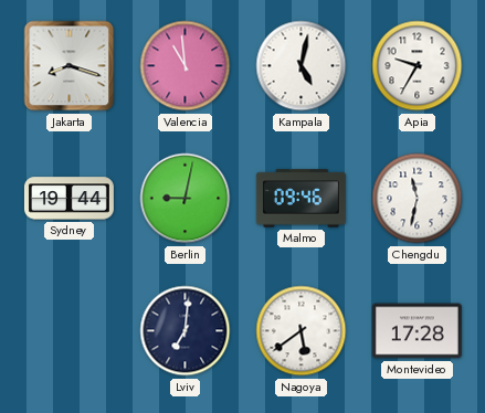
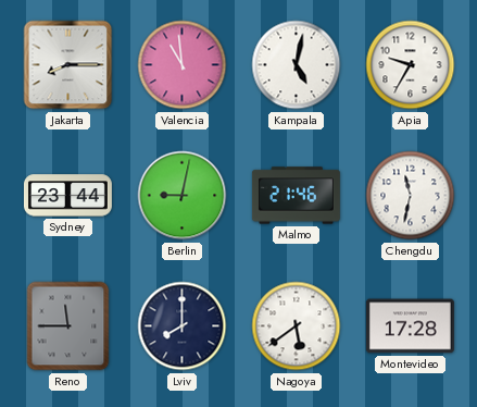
Jakarta: 8:18 -> 8:15
Sydney: 19:44 -> 23:44
Malmo: 09:46 -> 21:46
Reno: none -> 11:45
Lviv: 7:01 -> 8:00
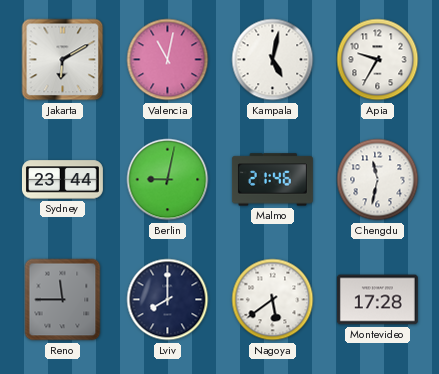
Jakarta: 8:15 -> 6:10
Valencia: 10:59 -> 11:02
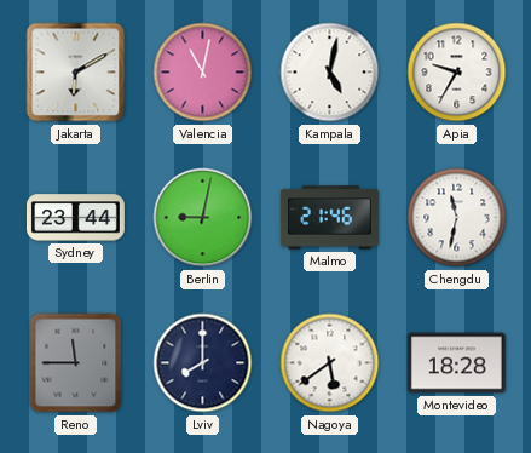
Montevideo: 17:28 -> 18:28
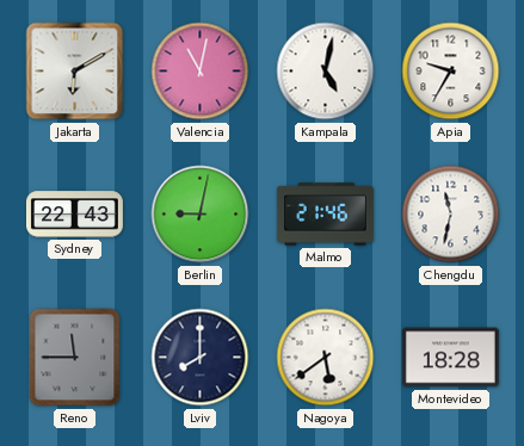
Sydney: 23:44 -> 22:43
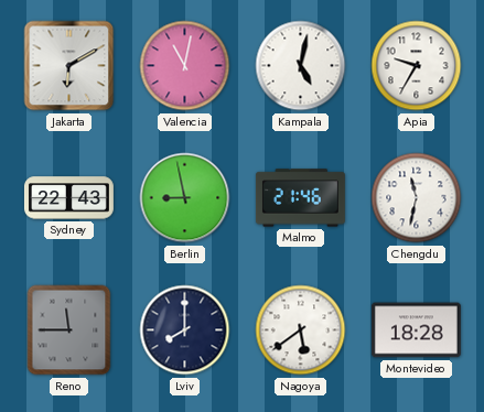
Berlin: 9:02 -> 8:58
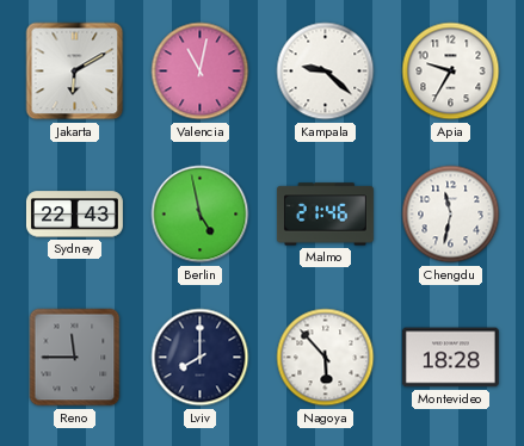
Kampala: 5:02 -> 9:22
Berlin: 8:58 -> 4:58
Nagoya: 5:39 -> 5:53
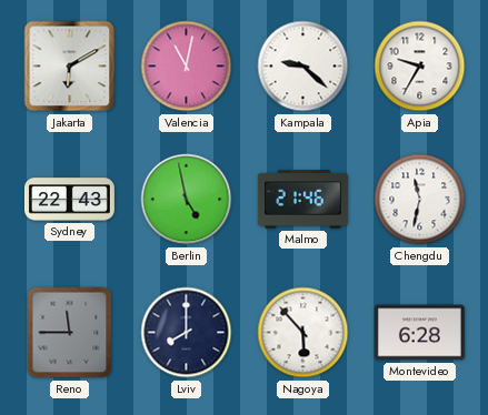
Montevideo: 18:28 -> 6:28
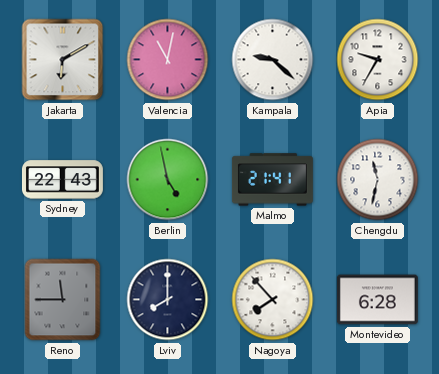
Malmo: 21:46 -> 21:41
Nagoya: 5:53 -> 7:53
